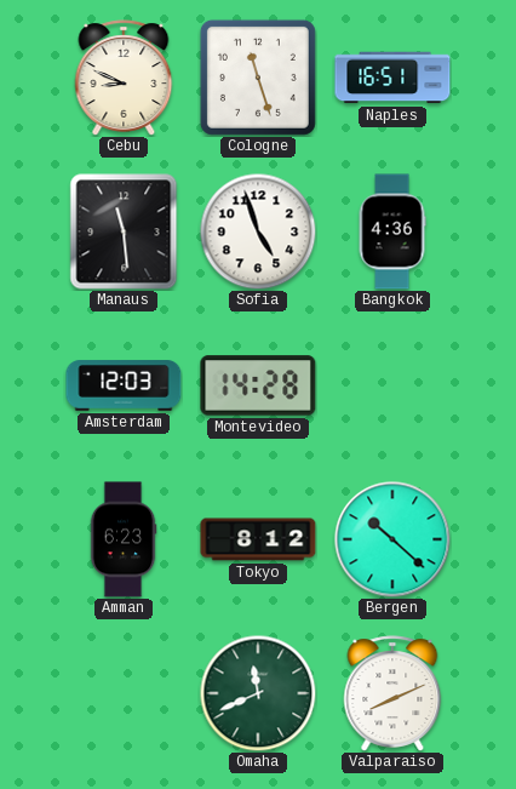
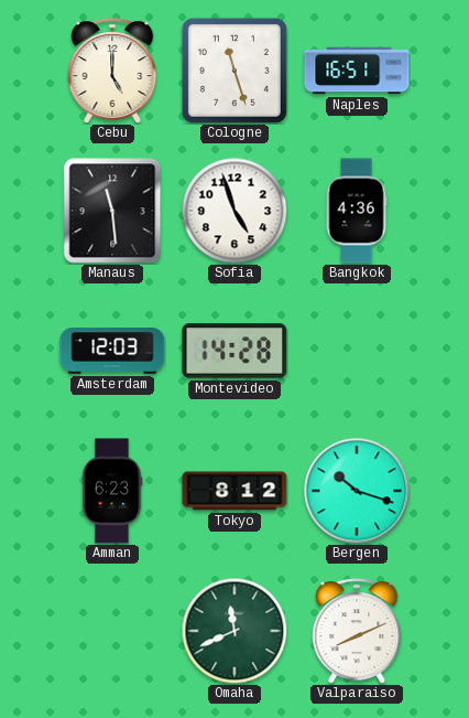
Cebu: 8:49 -> 5:00
Bergen: 10:22 -> 10:18
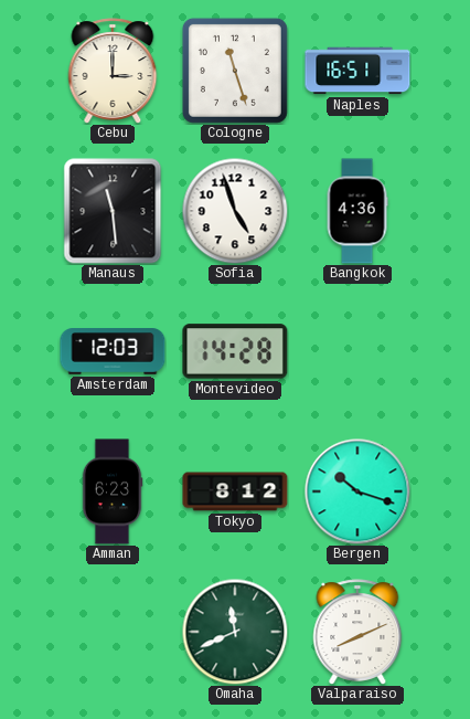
Cebu: 5:00 -> 3:00
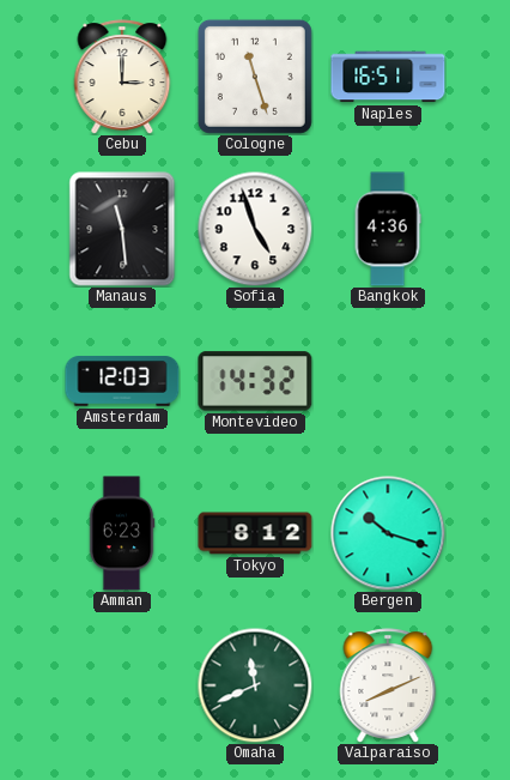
Montevideo: 14:28 -> 14:32
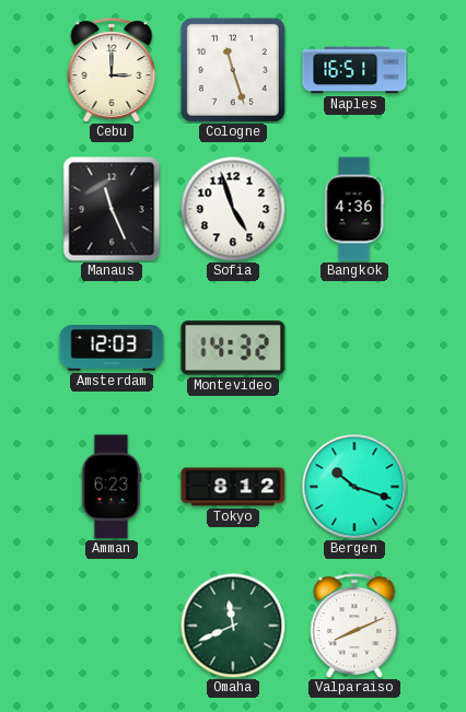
Manaus: 11:29 -> 11:26
